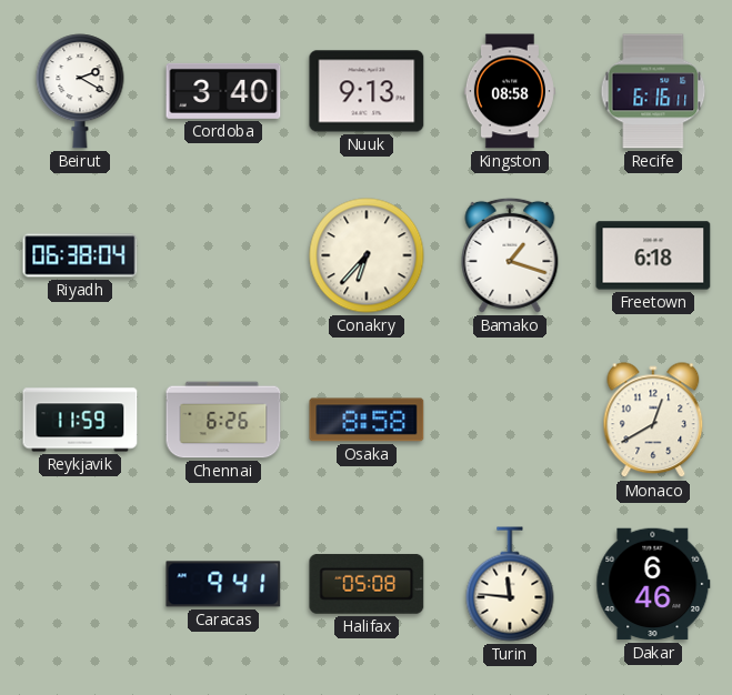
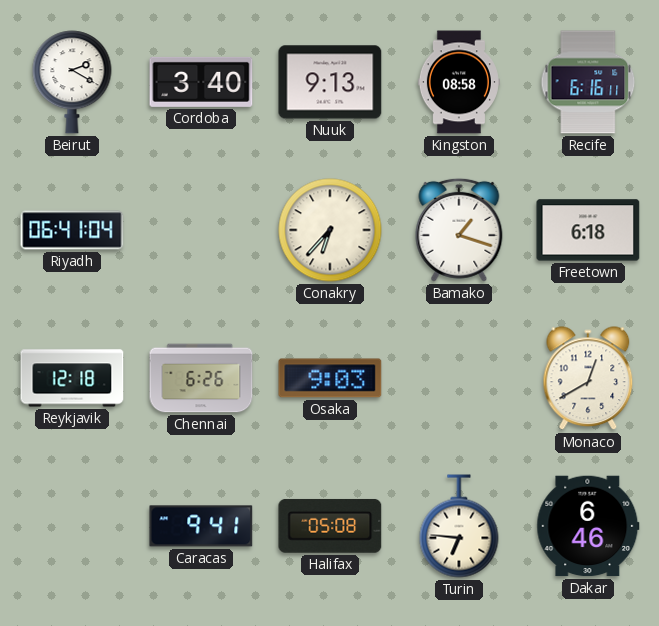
Riyadh: 06:38 -> 06:41
Reykjavik: 11:59 -> 12:18
Osaka: 8:58 -> 9:03
Turin: 11:46 -> 6:46
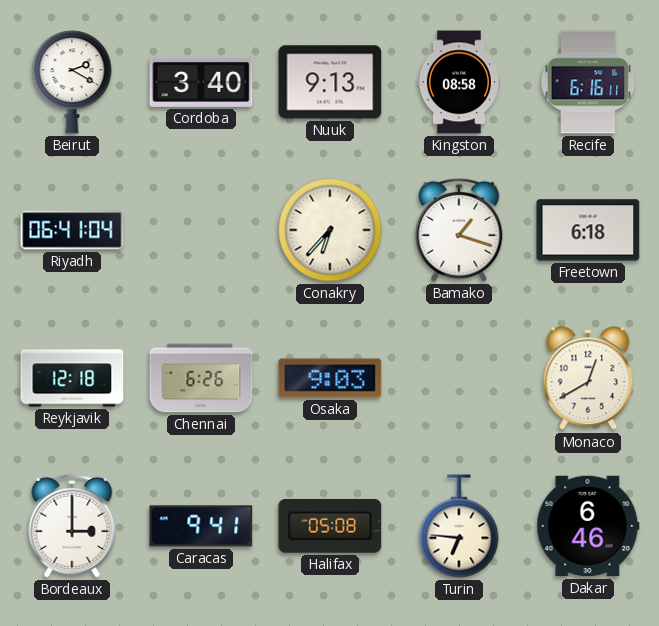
Bordeaux: none -> 3:00
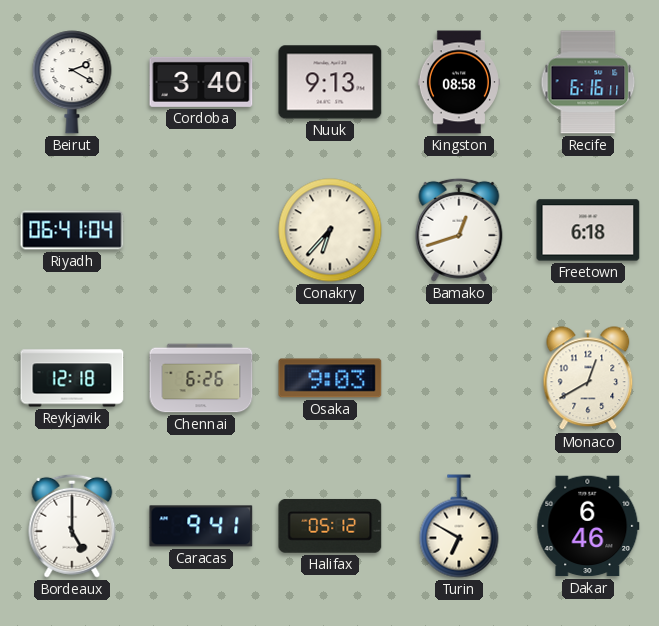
Bamako: 1:18 -> 12:42
Bordeaux: 3:00 -> 5:00
Halifax: 05:08 -> 05:12
Turin: 6:46 -> 6:50
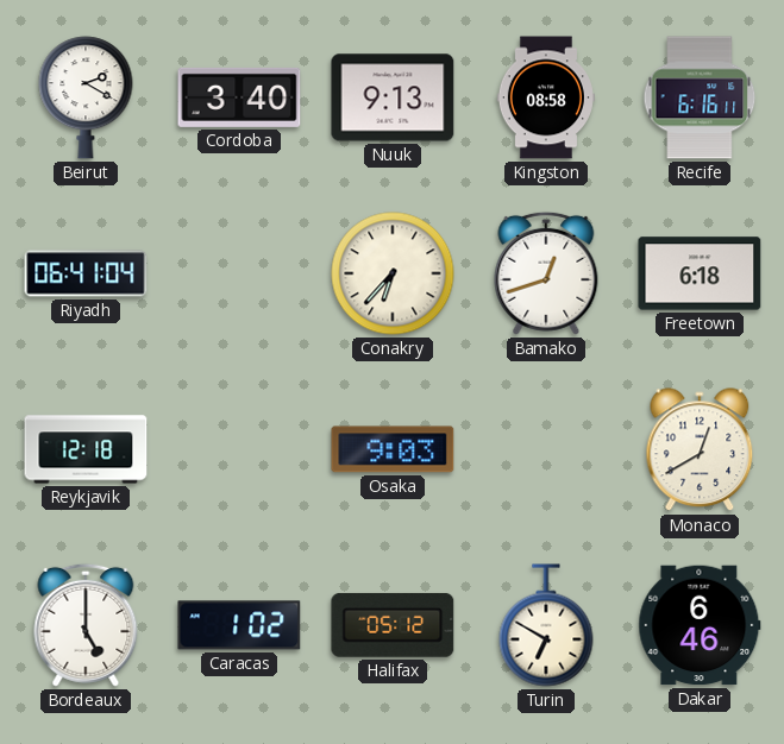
Chennai: 6:26 -> none
Caracas: 9:41 -> 1:02
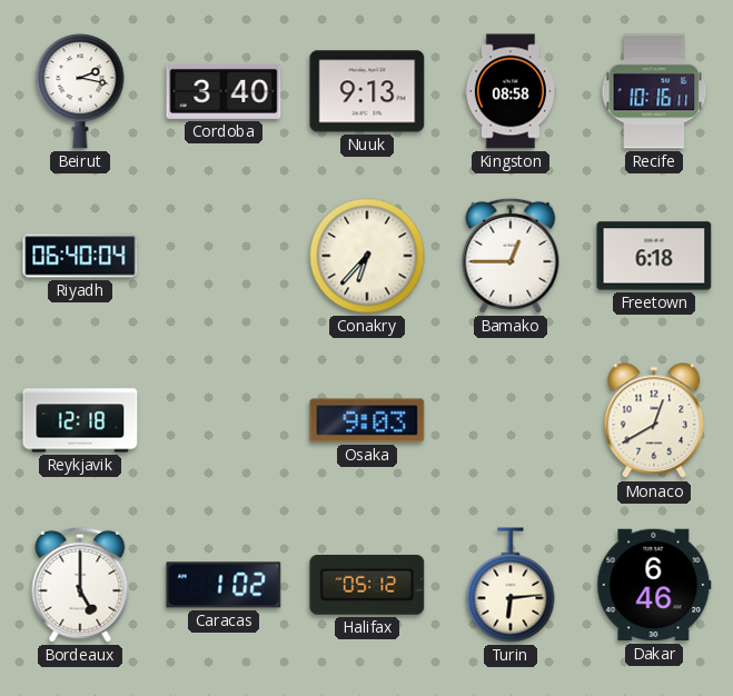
Beirut: 2:20 -> 2:17
Recife: 6:16 -> 10:16
Riyadh: 06:41 -> 06:40
Bamako: 12:42 -> 12:45
Turin: 6:50 -> 6:14
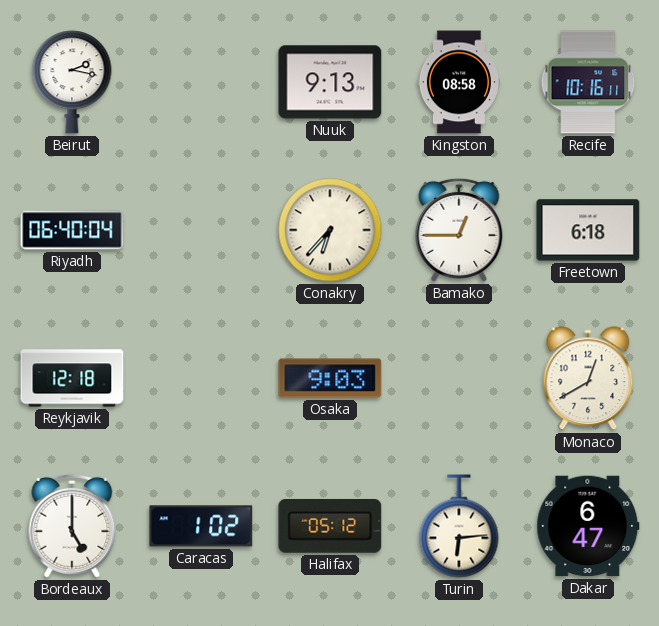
Cordoba: 3:40 -> none
Dakar: 6:46 -> 6:47
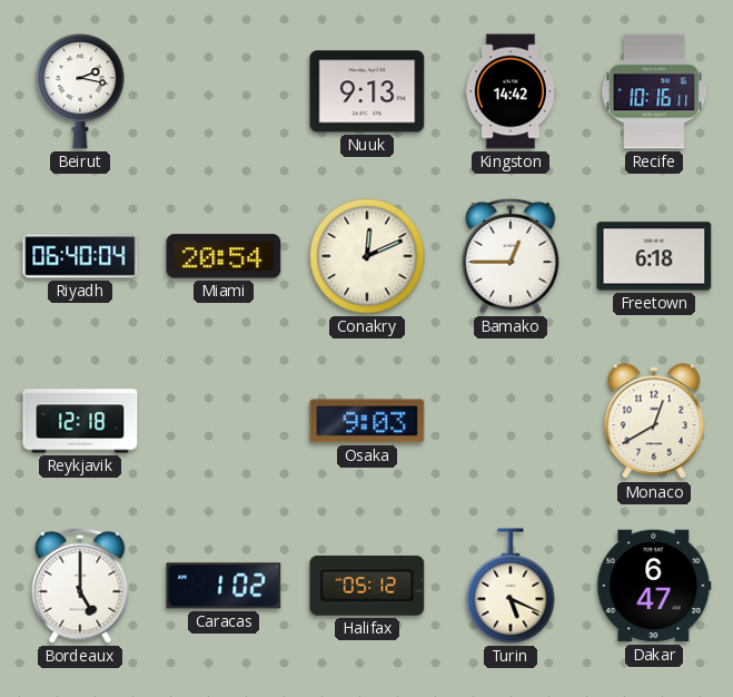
Kingston: 08:58 -> 14:42
Miami: none -> 20:54
Conakry: 6:37 -> 12:11
Turin: 6:14 -> 5:19
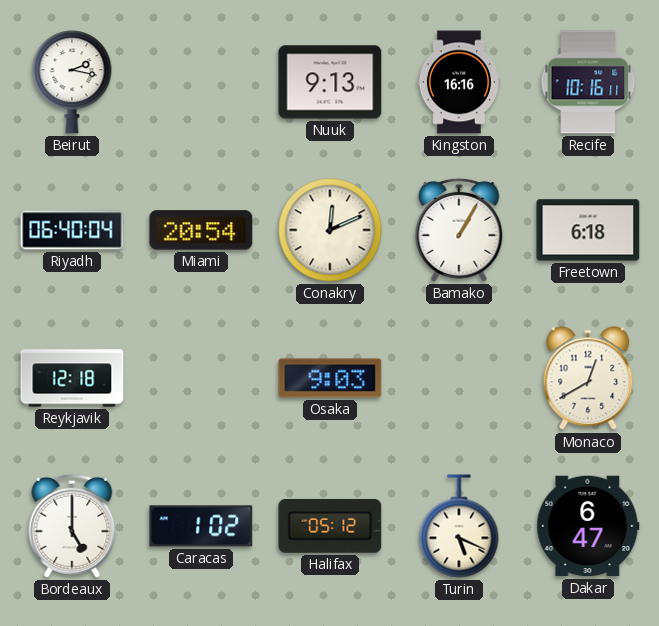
Kingston: 14:42 -> 16:16
Bamako: 12:45 -> 1:05
